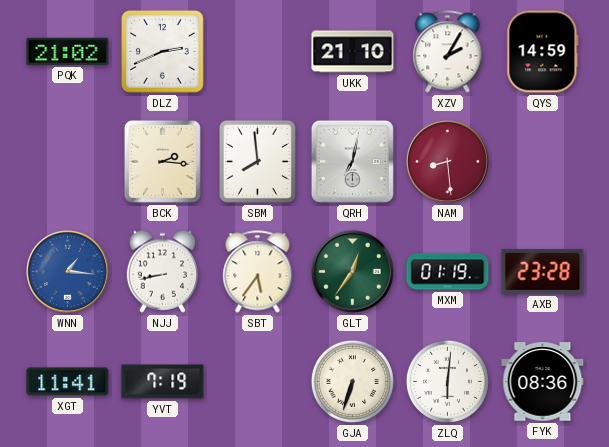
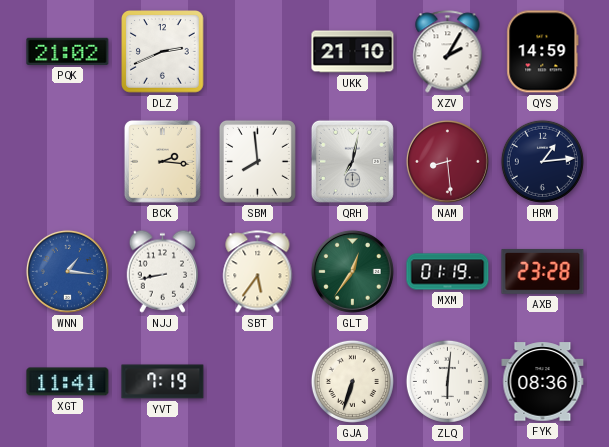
HRM: none -> 1:14
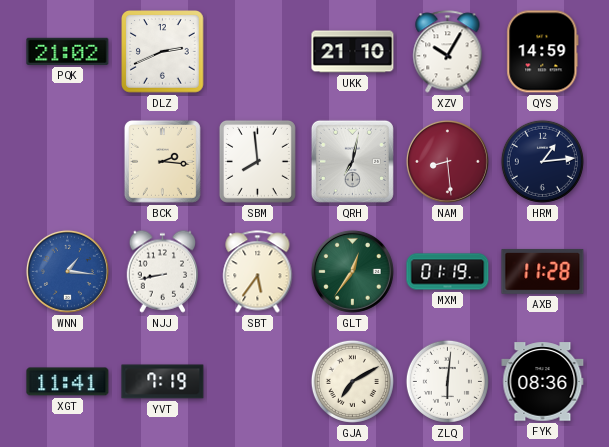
XZV: 2:05 -> 10:05
AXB: 23:28 -> 11:28
GJA: 6:33 -> 7:10
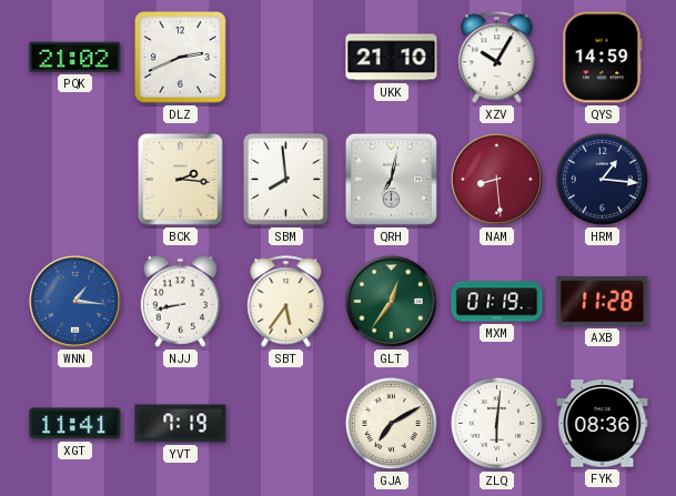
HRM: 1:14 -> 1:16
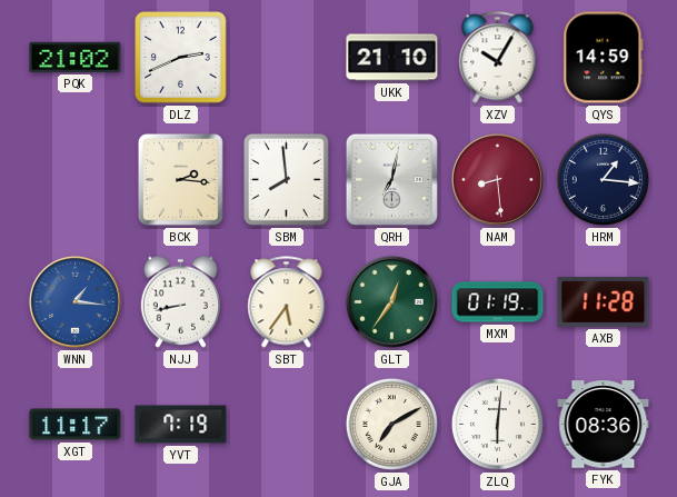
XGT: 11:41 -> 11:17
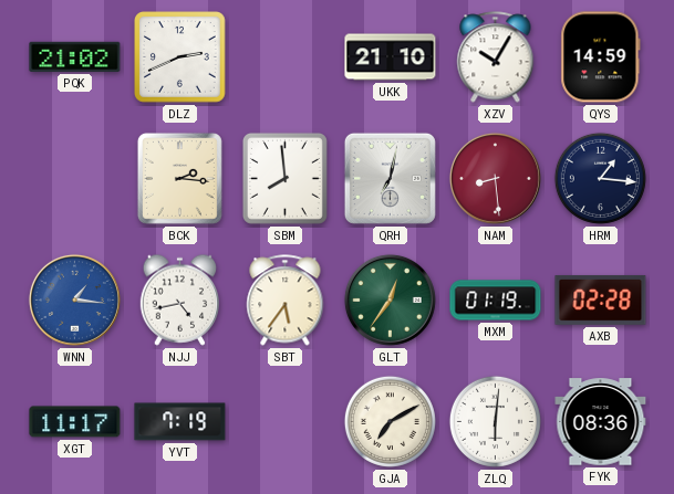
NJJ: 8:43 -> 4:43
AXB: 11:28 -> 02:28
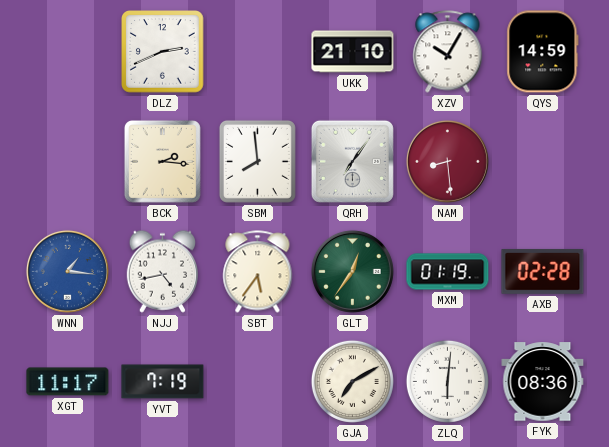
PQK: 21:02 -> none
QRH: 7:02 -> 7:06
HRM: 1:16 -> none
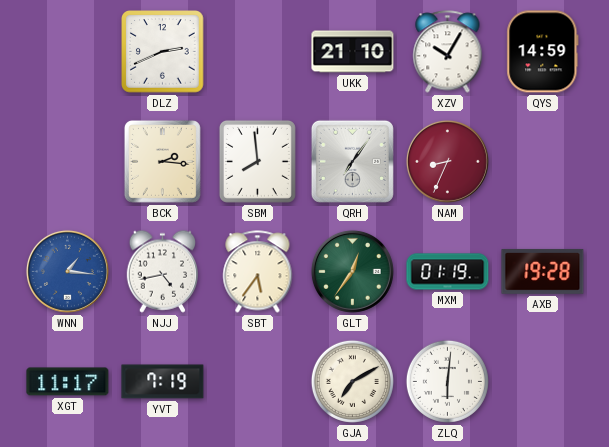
NAM: 8:29 -> 8:34
AXB: 02:28 -> 19:28
FYK: 08:36 -> none
